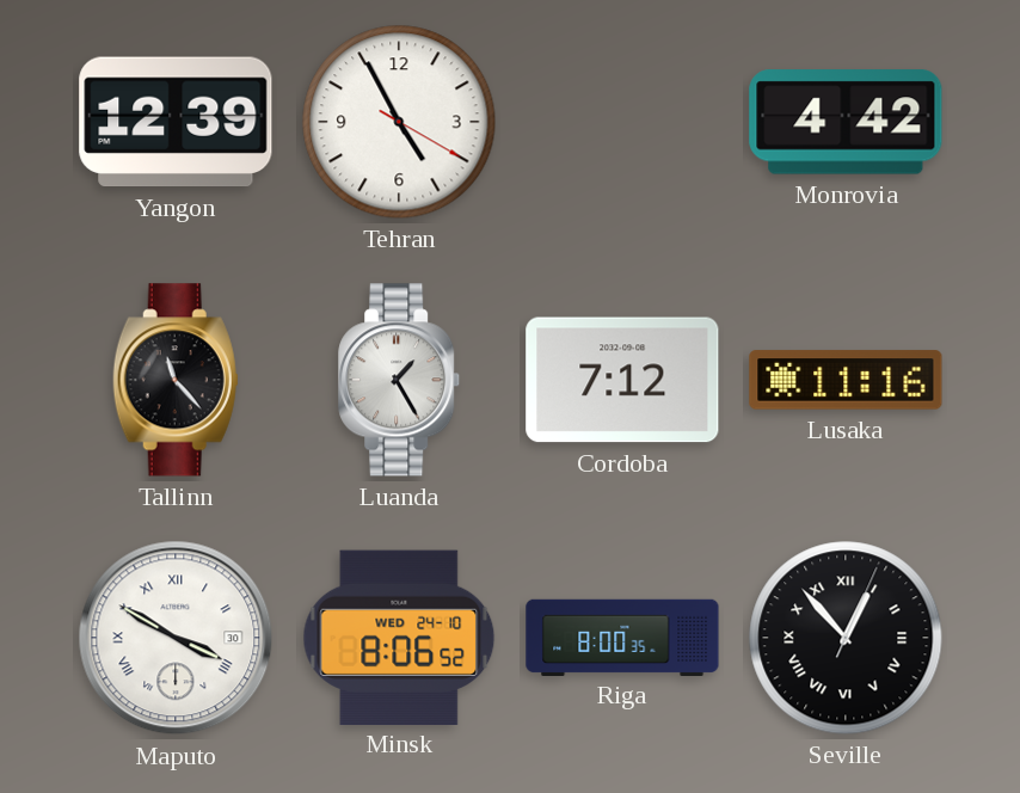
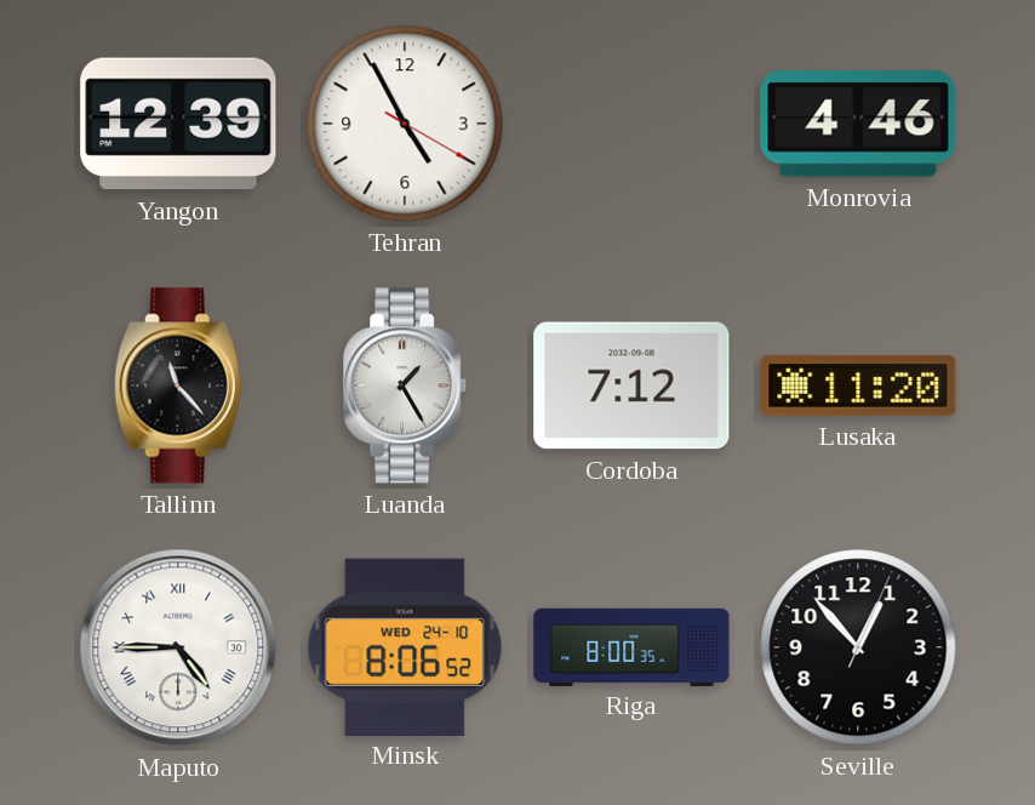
Monrovia: 4:42 -> 4:46
Lusaka: 11:16 -> 11:20
Maputo: 3:50 -> 4:45
Seville numerals: Roman -> Arabic
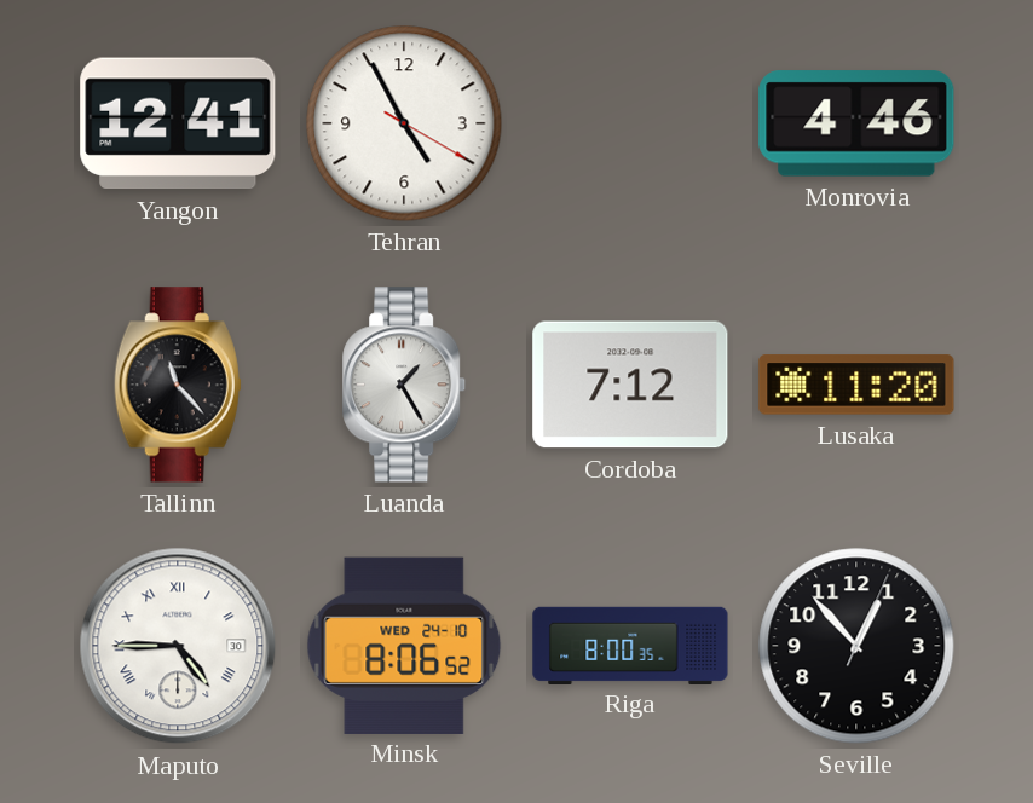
Yangon: 12:39 -> 12:41
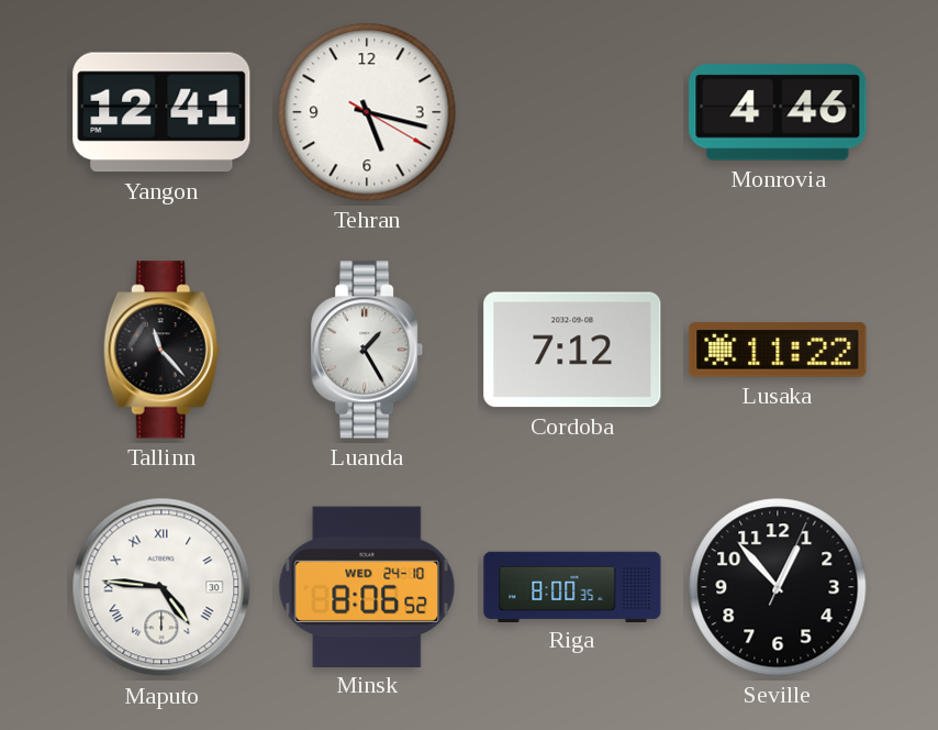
Tehran: 4:55 -> 5:17
Lusaka: 11:20 -> 11:22
Maputo: 4:45 -> 4:46
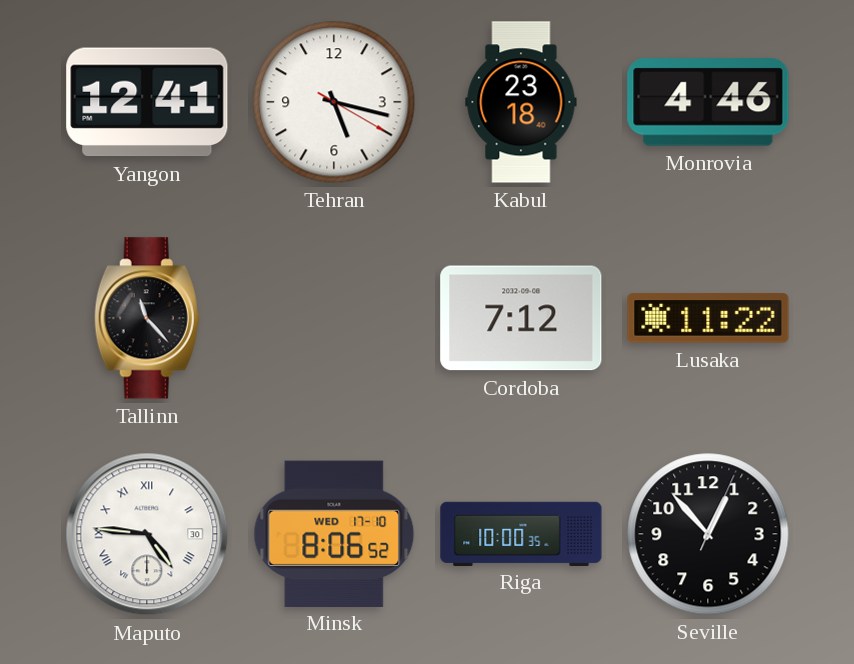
Kabul: none -> 23:18
Luanda: 1:25 -> none
Minsk date: WED 24-10 -> WED 17-10
Riga: 8:00 -> 10:00
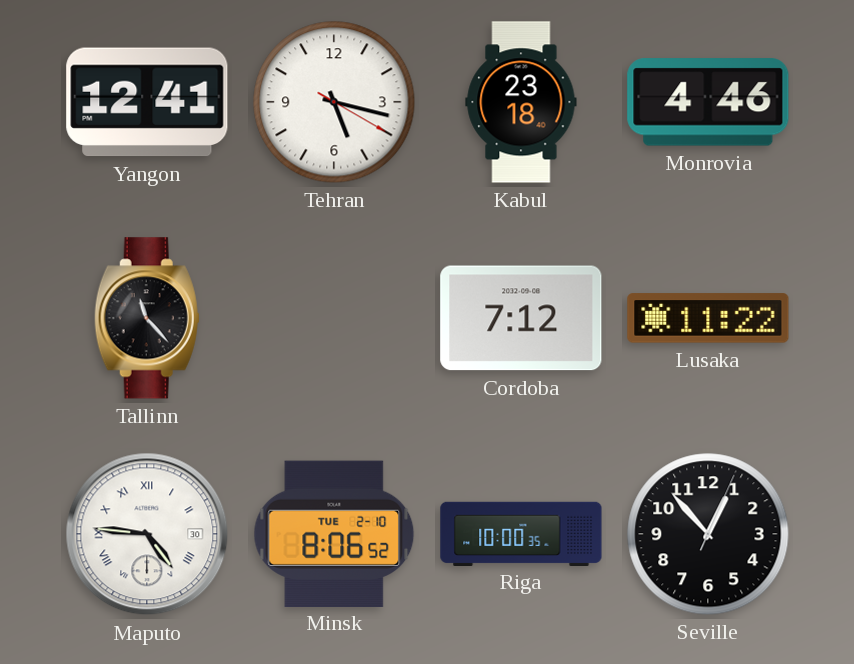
Minsk date: WED 17-10 -> TUE 2-10
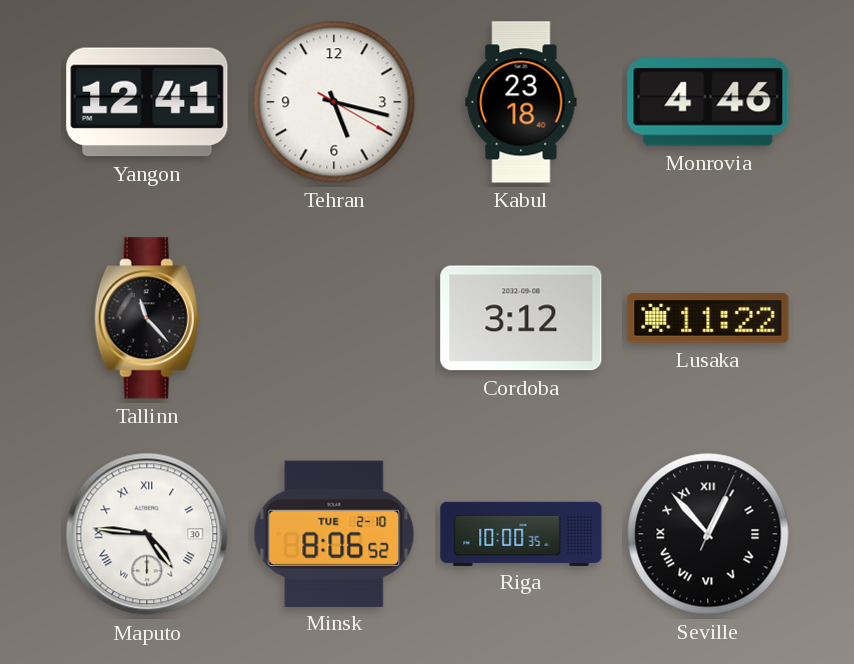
Cordoba: 7:12 -> 3:12
Seville numerals: Arabic -> Roman
